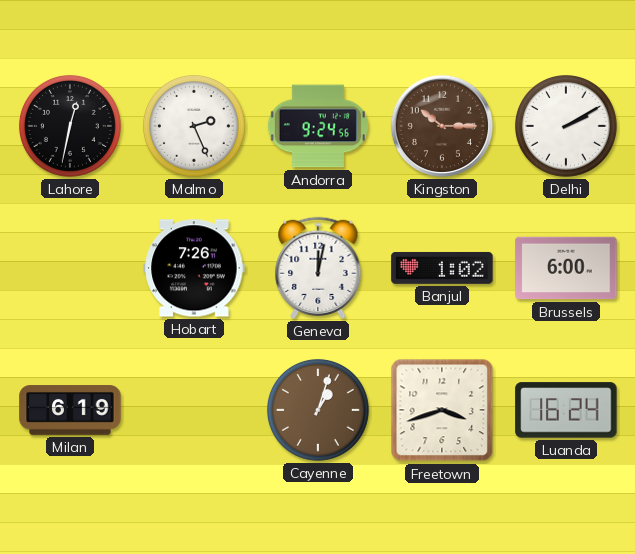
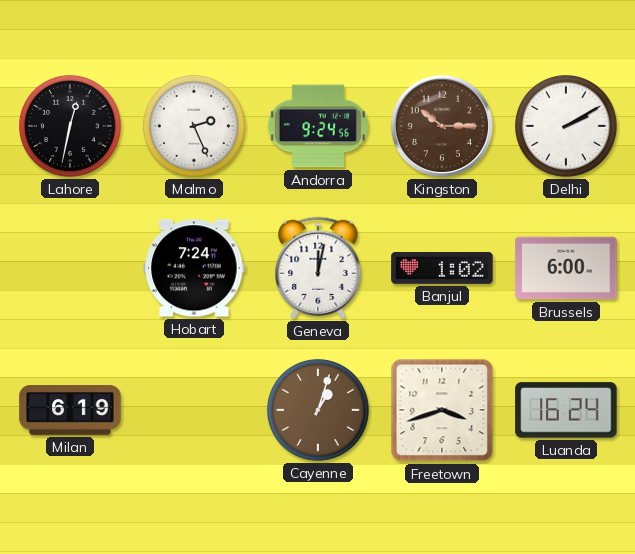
Hobart: 7:26 -> 7:24
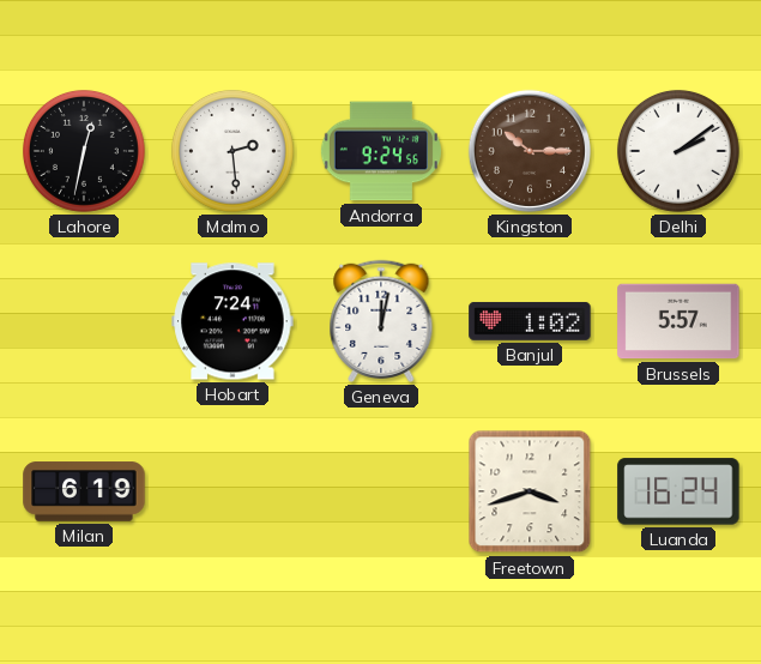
Malmo: 2:26 -> 2:29
Delhi: 2:10 -> 2:09
Brussels: 6:00 -> 5:57
Cayenne: 1:03 -> none
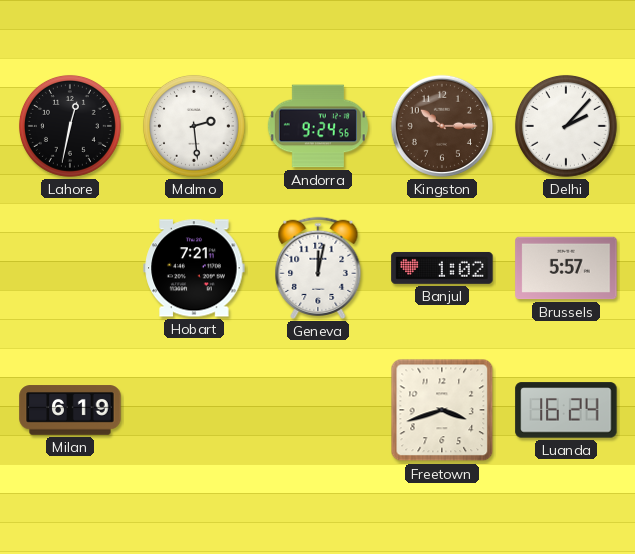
Delhi: 2:09 -> 2:07
Hobart: 7:24 -> 7:21
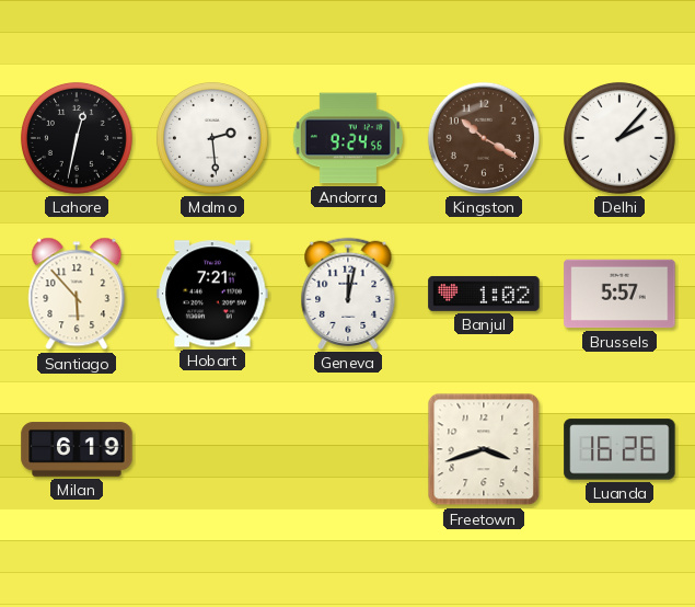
Kingston: 10:15 -> 10:20
Santiago: none -> 5:53
Luanda: 16:24 -> 16:26
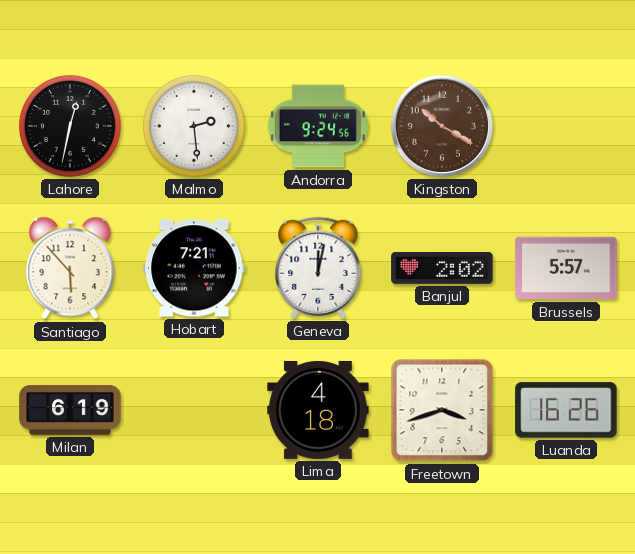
Delhi: 2:07 -> none
Banjul: 1:02 -> 2:02
Lima: none -> 4:18
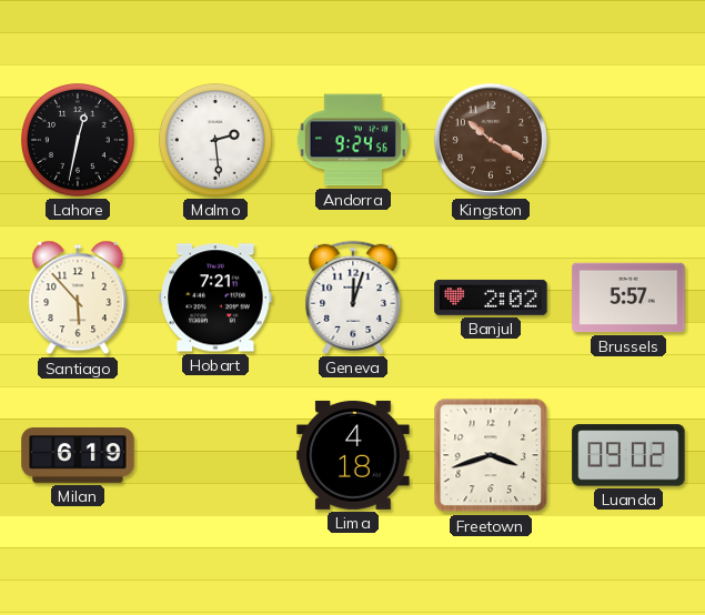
Geneva: 12:02 -> 12:03
Luanda: 16:26 -> 09:02
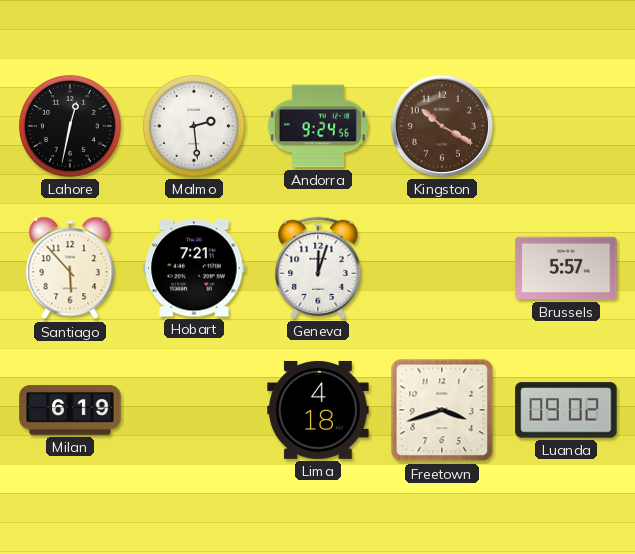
Banjul: 2:02 -> none
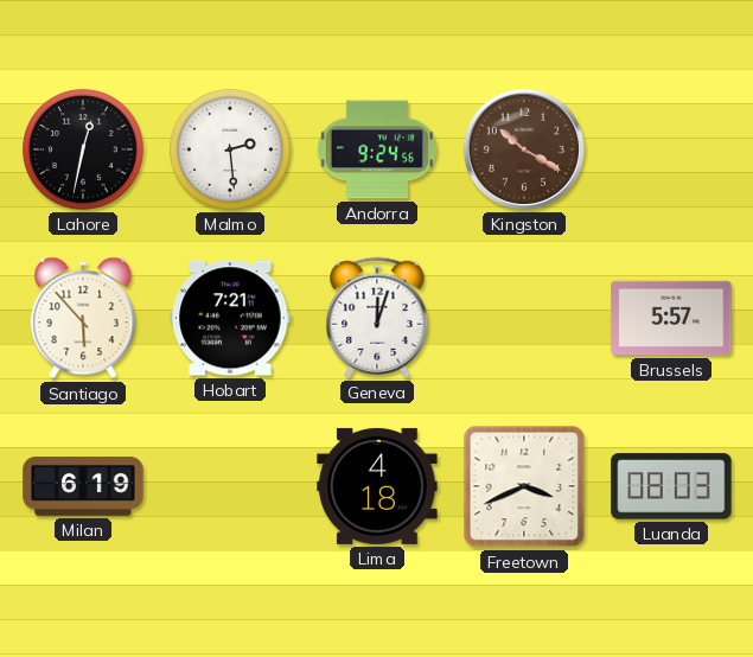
Freetown: 3:42 -> 3:41
Luanda: 09:02 -> 08:03
